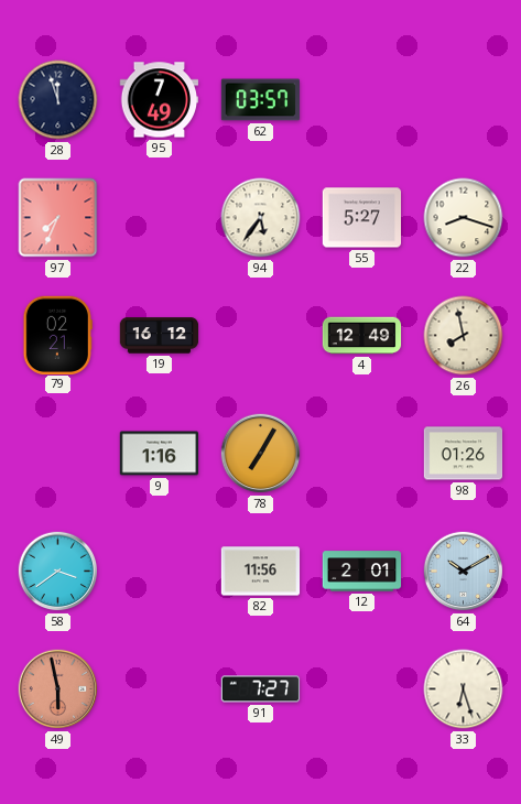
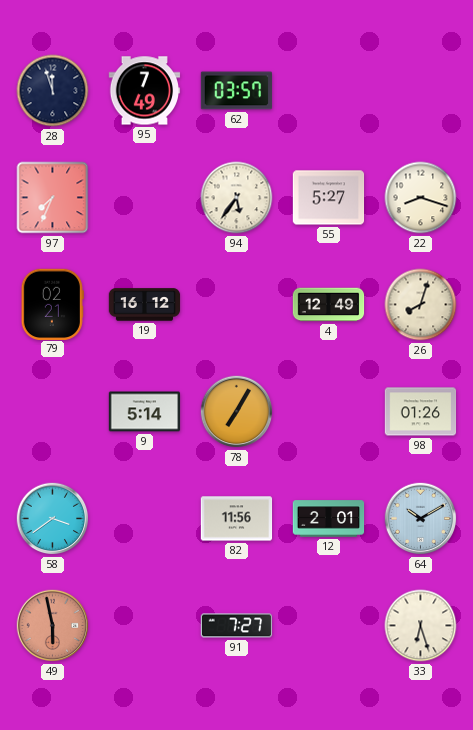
26: 7:58 -> 8:03
9: 1:16 -> 5:14
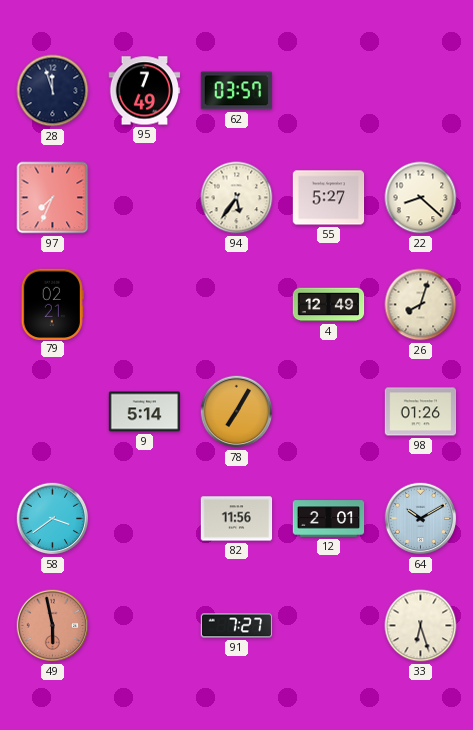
22: 8:18 -> 8:22
19: 16:12 -> none
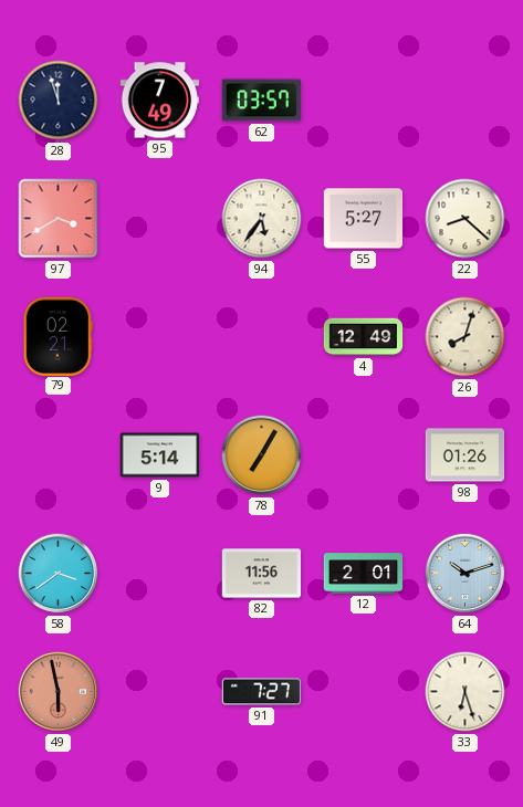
97: 7:34 -> 3:40
64: 10:10 -> 10:12
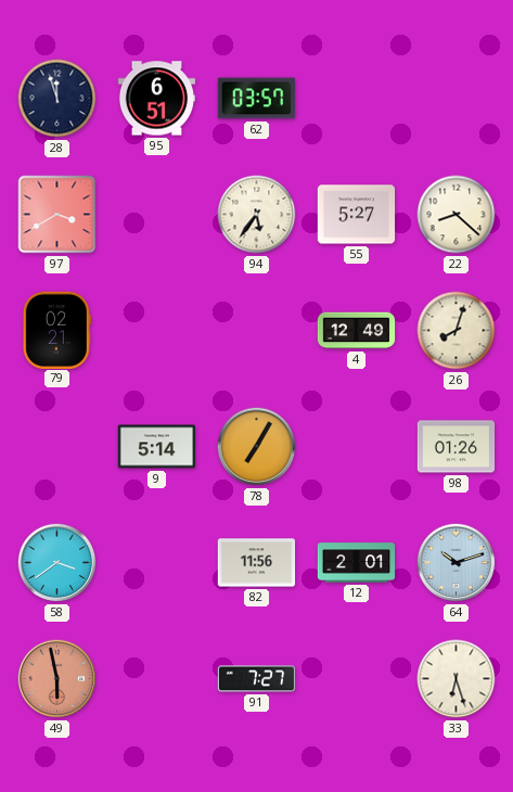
95: 7:49 -> 6:51
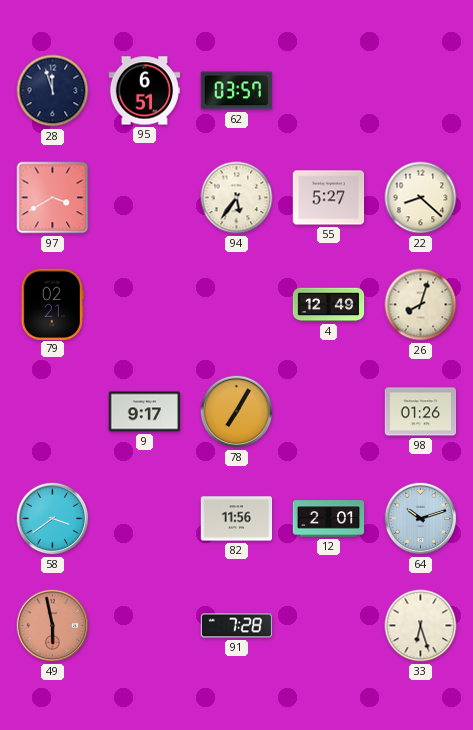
9: 5:14 -> 9:17
91: 7:27 -> 7:28
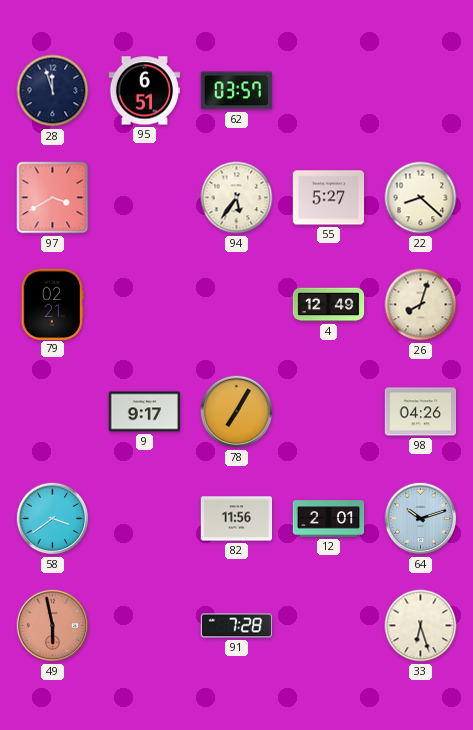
98: 01:26 -> 04:26
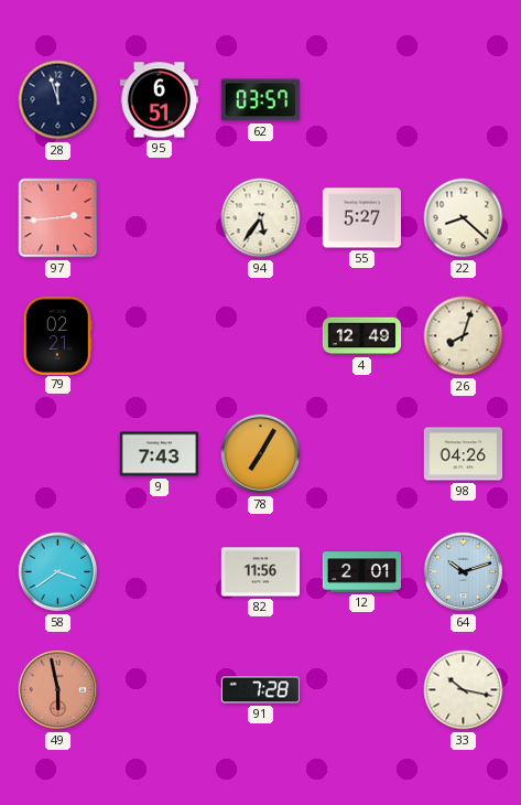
97: 3:40 -> 2:44
9: 9:17 -> 7:43
33: 6:27 -> 10:17
